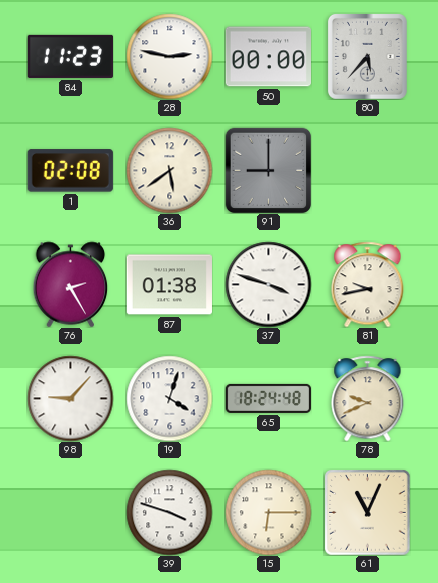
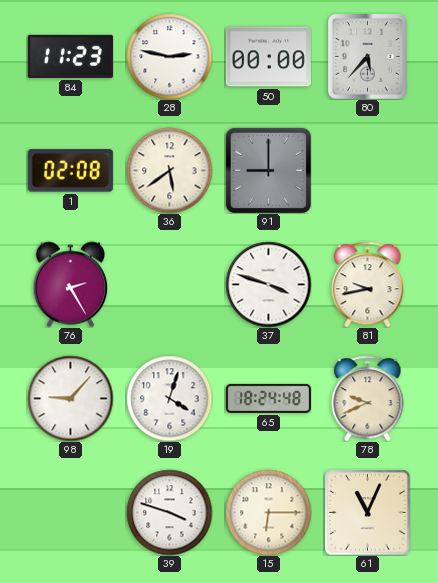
87: 01:38 -> none
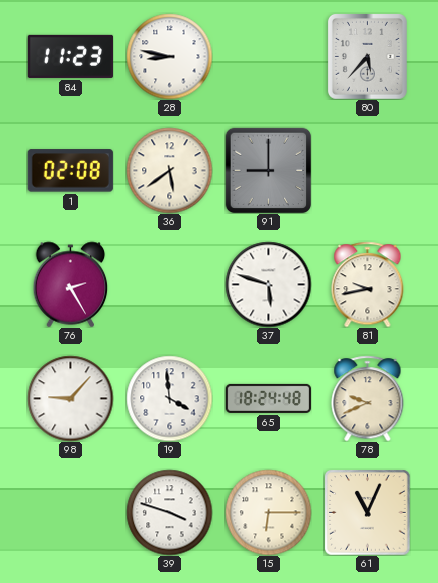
28: 2:47 -> 8:47
50: 00:00 -> none
37: 3:48 -> 5:48
19: 4:03 -> 3:59
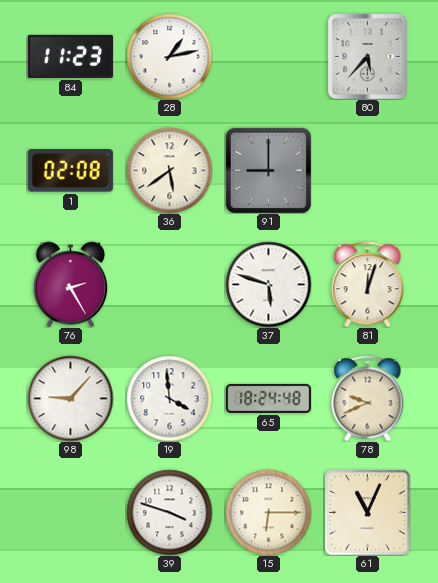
28: 8:47 -> 1:13
81: 9:43 -> 12:03
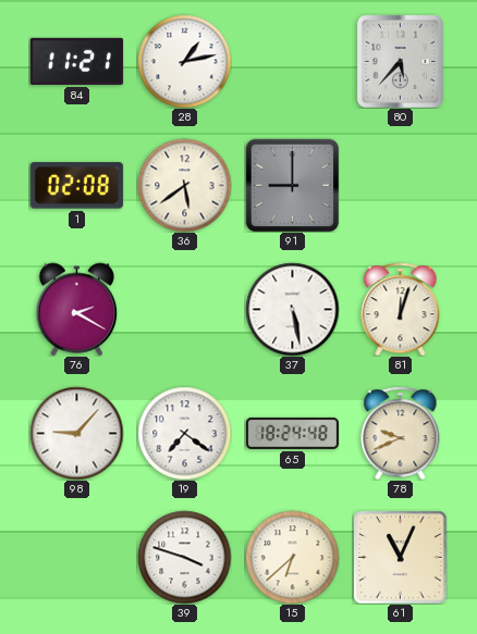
84: 11:23 -> 11:21
76: 2:25 -> 2:20
37: 5:48 -> 5:28
19: 3:59 -> 7:21
15: 6:15 -> 6:38
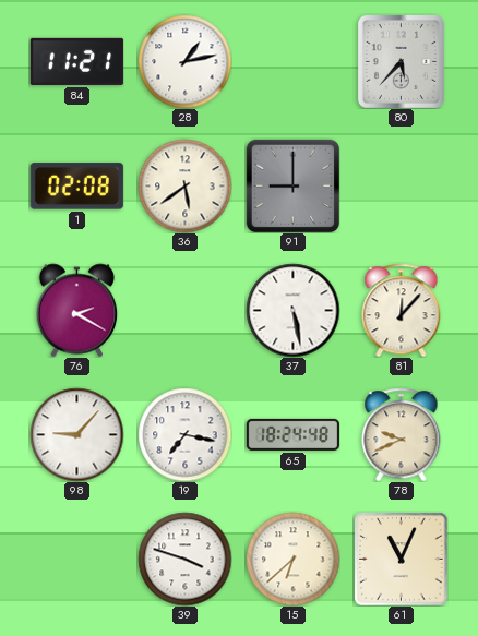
81: 12:03 -> 12:07
19: 7:21 -> 7:17
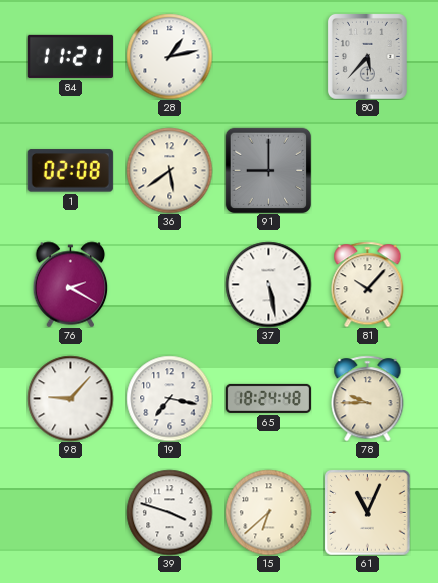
81: 12:07 -> 10:07
78: 9:41 -> 9:45
